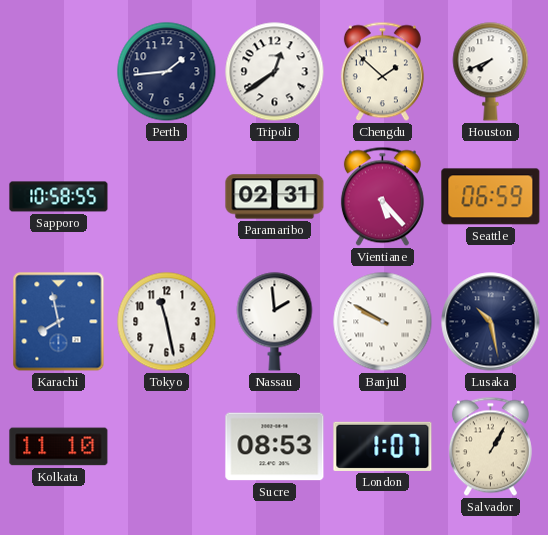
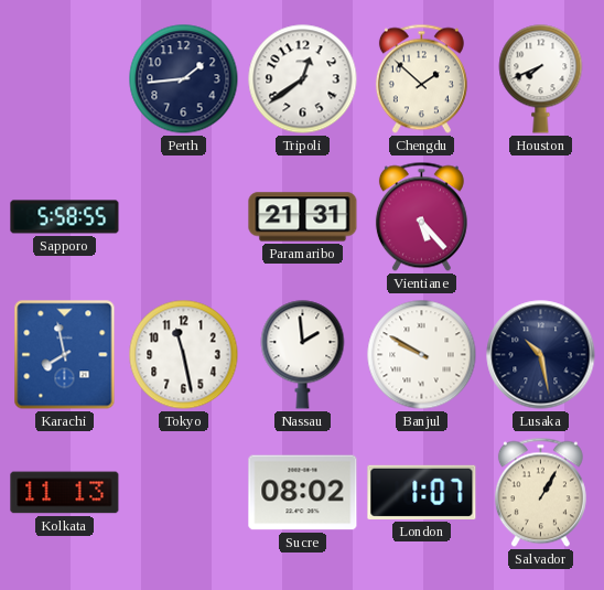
Sapporo: 10:58 -> 5:58
Paramaribo: 02:31 -> 21:31
Seattle: 06:59 -> none
Kolkata: 11:10 -> 11:13
Sucre: 08:53 -> 08:02
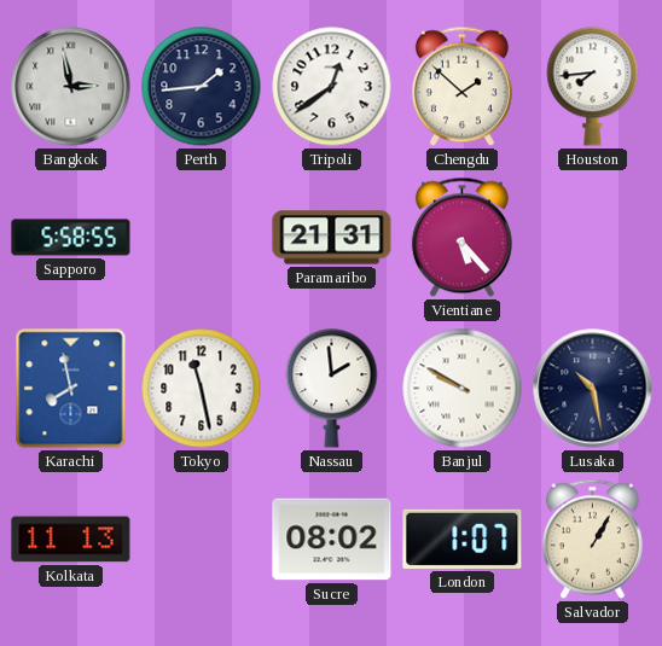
Bangkok: none -> 2:58
Houston: 7:41 -> 7:44
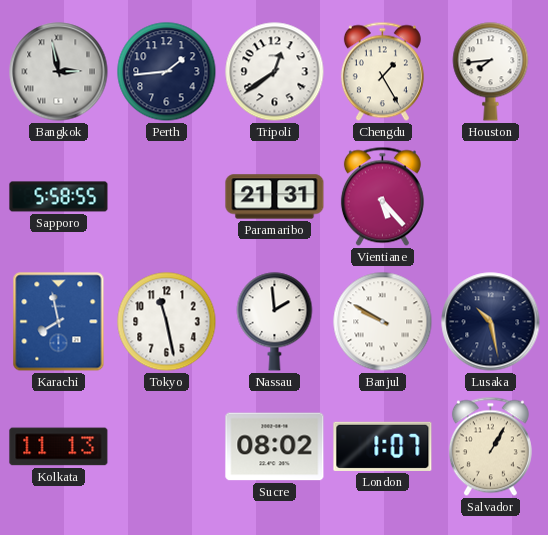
Chengdu: 1:52 -> 1:25
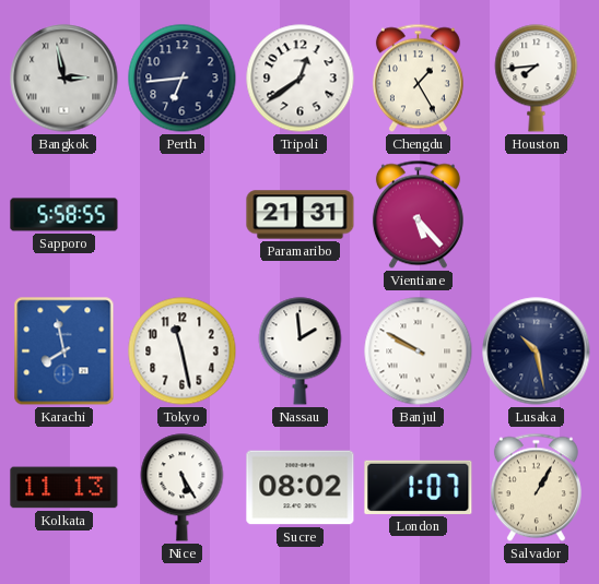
Perth: 1:44 -> 6:44
Nice: none -> 5:25
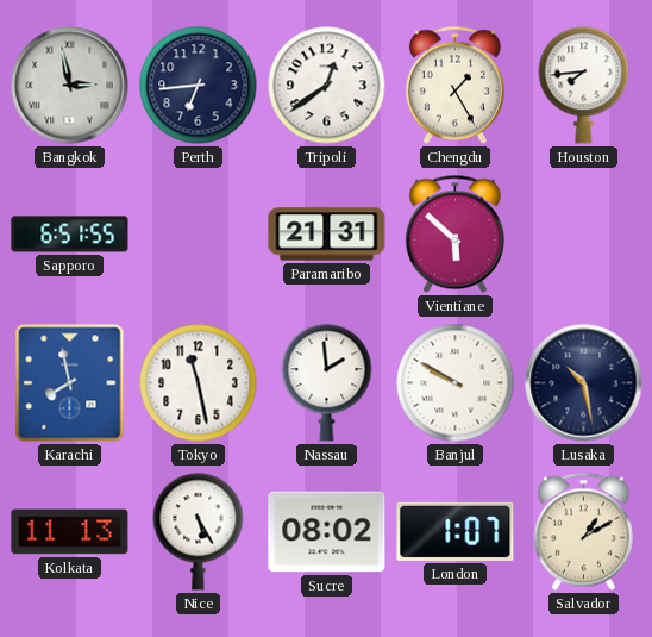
Sapporo: 5:58 -> 6:51
Vientiane: 5:23 -> 5:52
Salvador: 1:05 -> 1:10
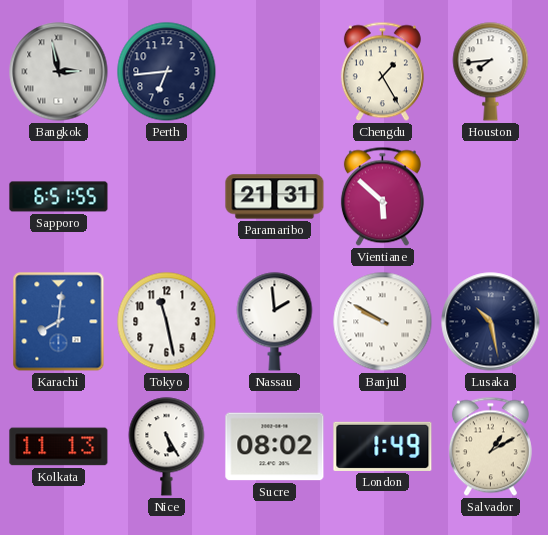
Tripoli: 12:39 -> none
Karachi: 7:58 -> 8:01
London: 1:07 -> 1:49
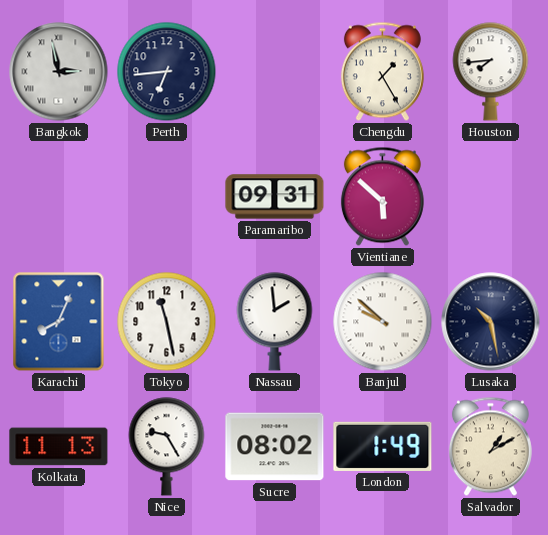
Sapporo: 6:51 -> none
Paramaribo: 21:31 -> 09:31
Karachi: 8:01 -> 8:04
Banjul: 9:50 -> 9:52
Nice: 5:25 -> 9:25
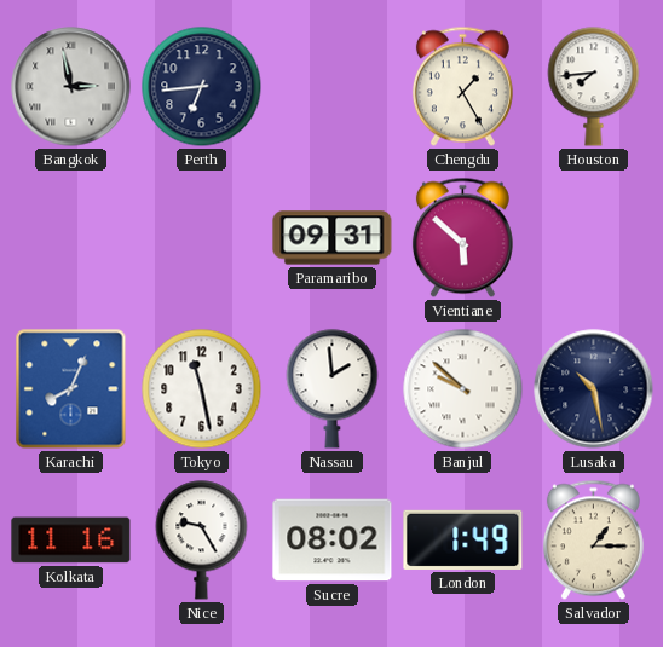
Kolkata: 11:13 -> 11:16
Salvador: 1:10 -> 1:15
